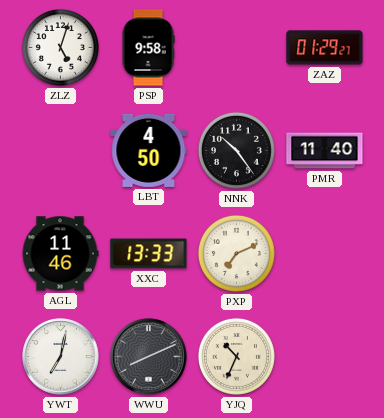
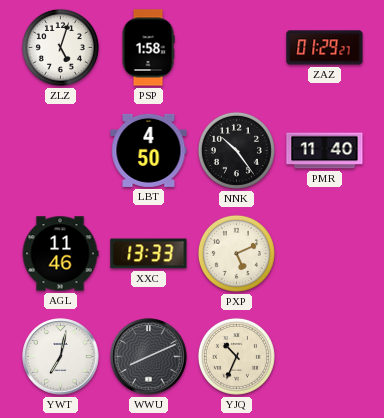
PSP: 9:58 -> 1:58
PXP: 7:11 -> 5:11
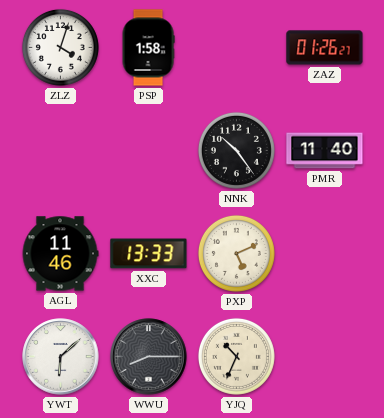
ZLZ: 5:03 -> 4:03
ZAZ: 01:29 -> 01:26
LBT: 4:50 -> none
YWT: 7:02 -> 6:08
WWU: 8:11 -> 8:15
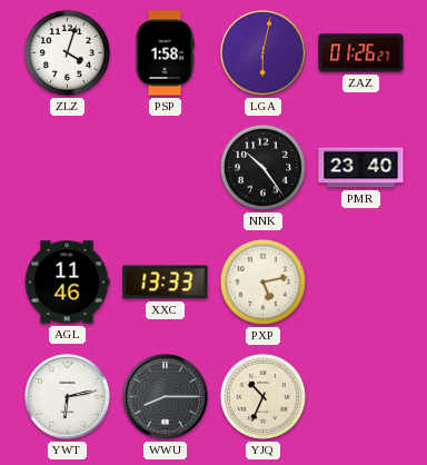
LGA: none -> 6:02
PMR: 11:40 -> 23:40
PXP: 5:11 -> 5:13
YWT: 6:08 -> 6:13
